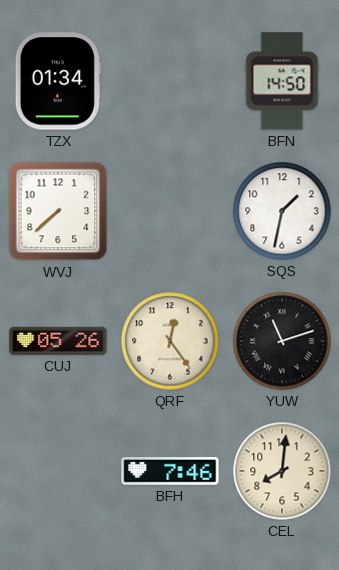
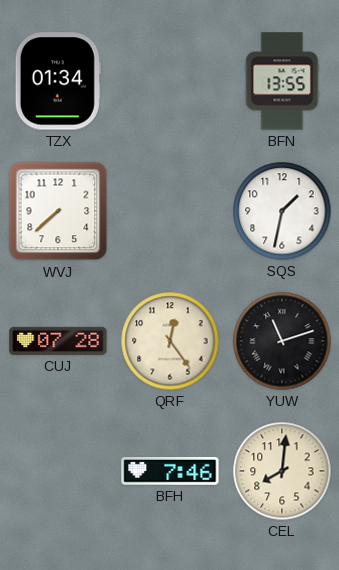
BFN: 14:50 -> 13:55
CUJ: 05:26 -> 07:28
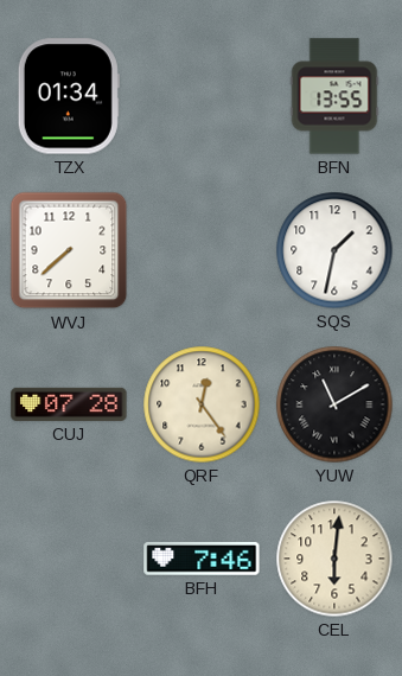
YUW: 11:12 -> 11:10
CEL: 8:01 -> 6:01
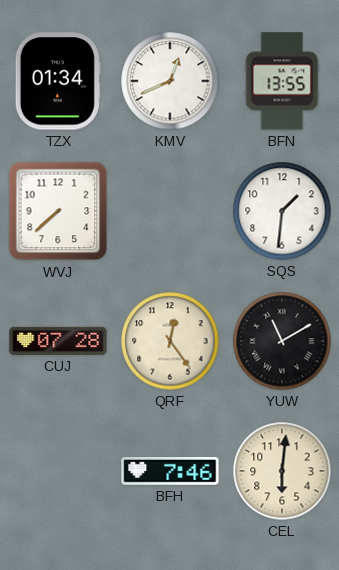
KMV: none -> 12:41
SQS: 1:32 -> 1:31
